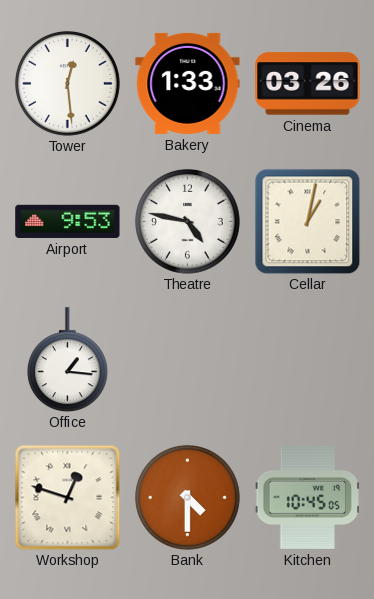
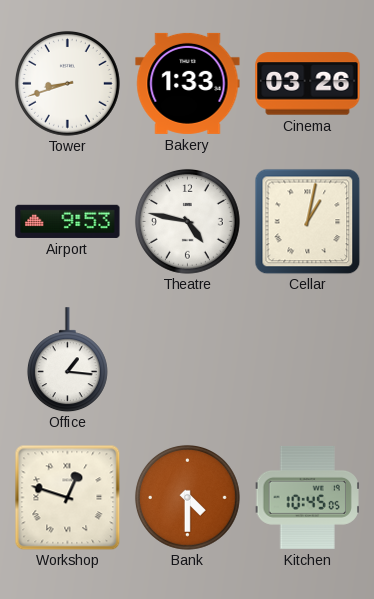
Tower: 12:29 -> 8:42
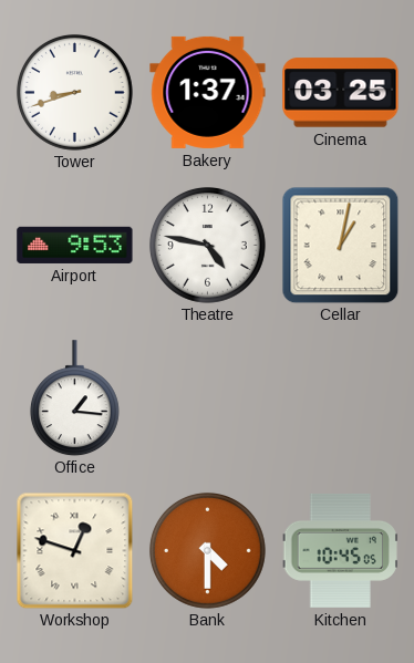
Bakery: 1:33 -> 1:37
Cinema: 03:26 -> 03:25
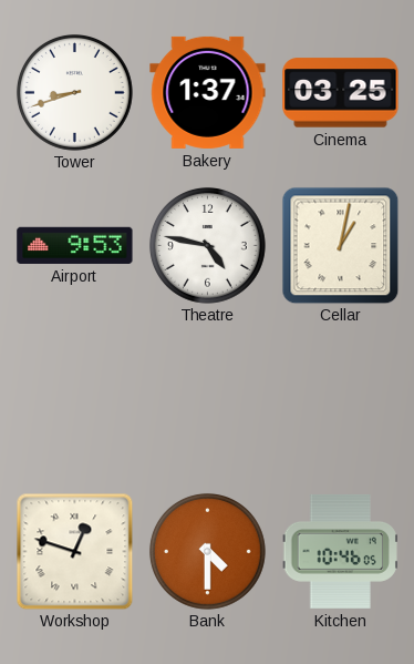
Office: 1:16 -> none
Kitchen: 10:45 -> 10:46
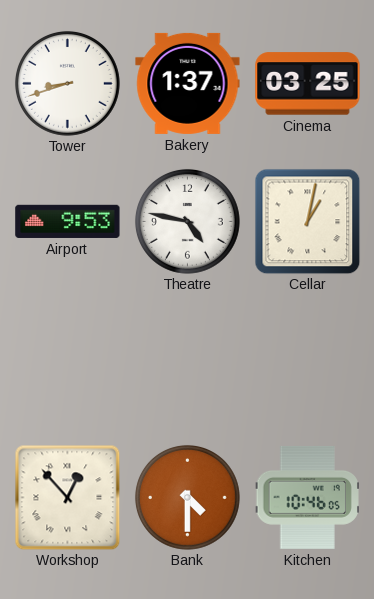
Workshop: 12:48 -> 12:53
